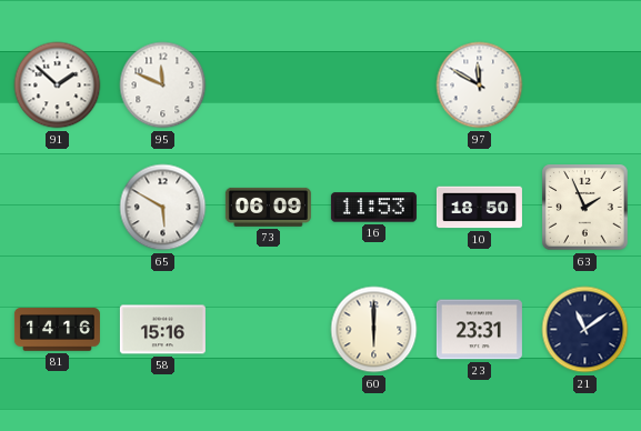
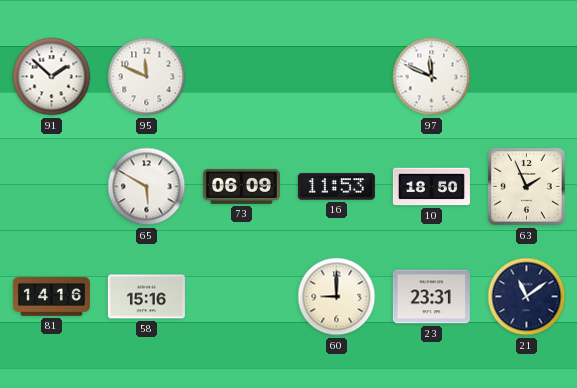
97: 11:50 -> 11:49
60: 6:00 -> 9:00
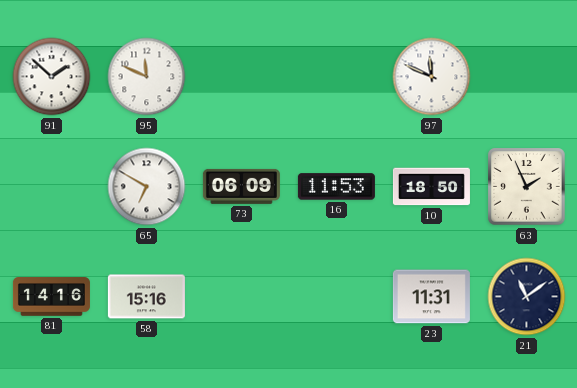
65: 5:50 -> 6:50
60: 9:00 -> none
23: 23:31 -> 11:31
